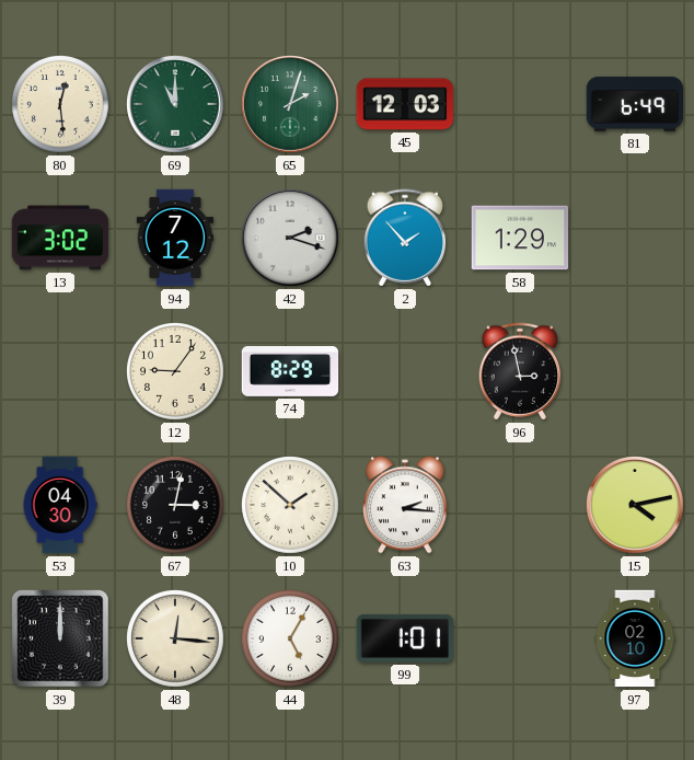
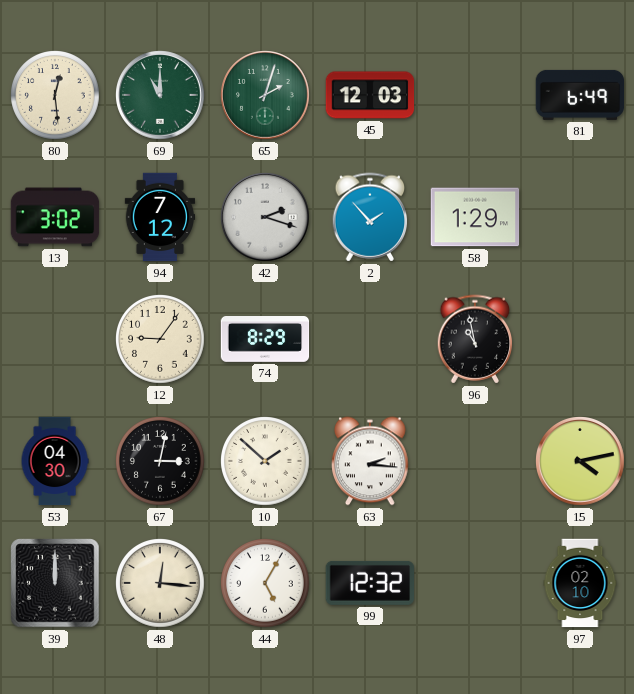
96: 2:58 -> 10:58
99: 1:01 -> 12:32
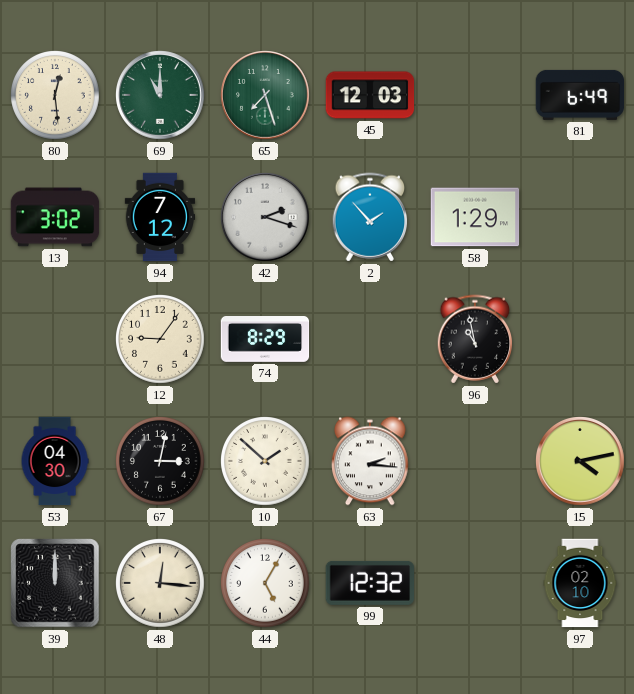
65: 2:03 -> 7:27
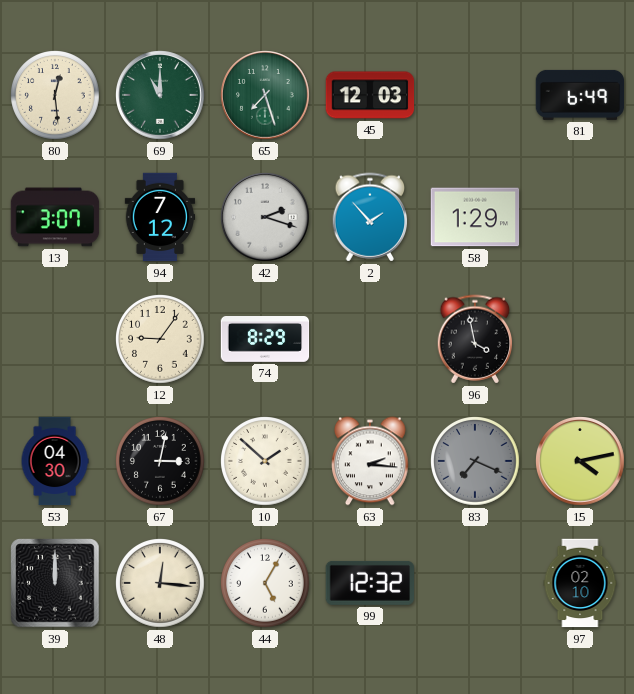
13: 3:02 -> 3:07
96: 10:58 -> 3:58
83: none -> 7:19
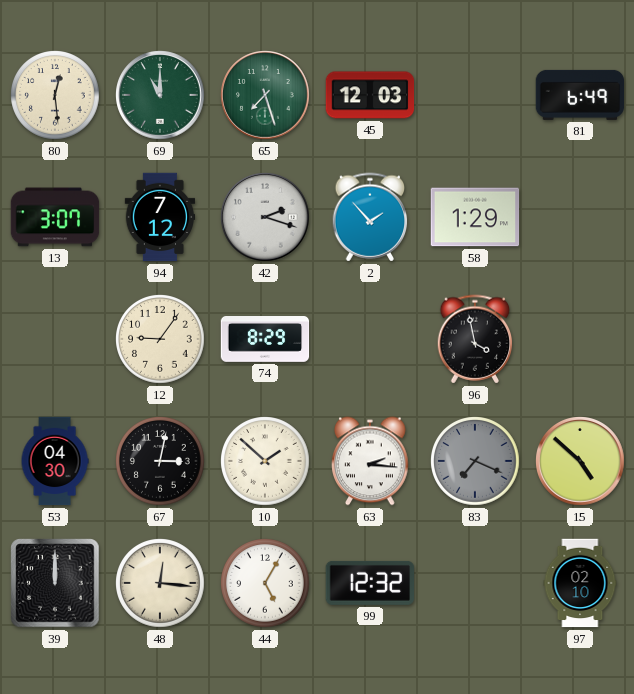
15: 4:13 -> 4:52
